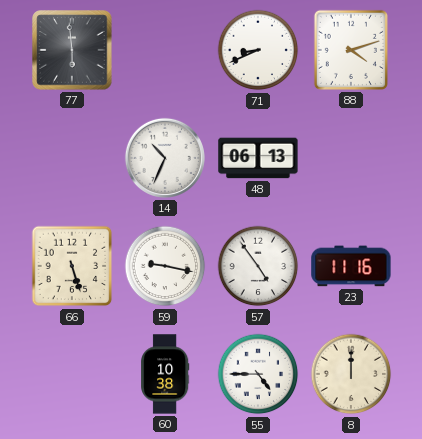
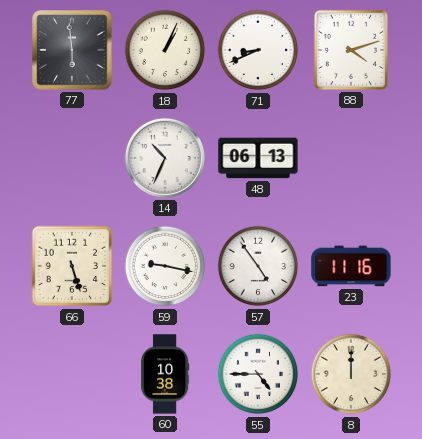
18: none -> 1:04
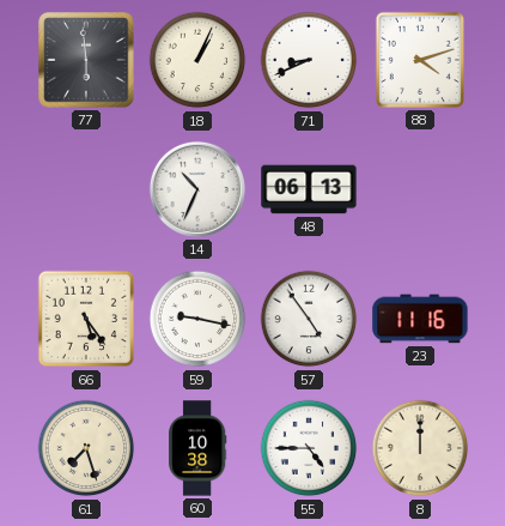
66: 5:27 -> 5:24
61: none -> 7:27
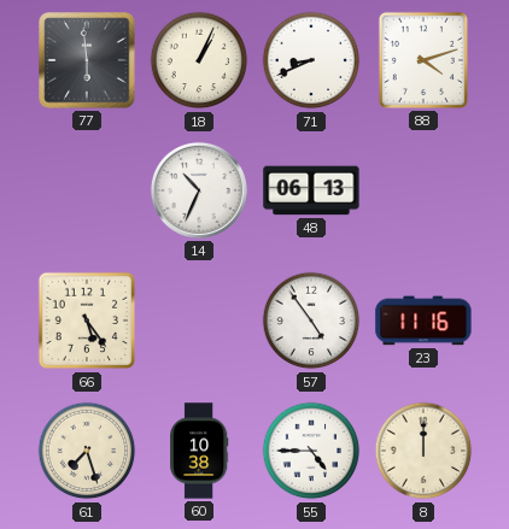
59: 9:17 -> none
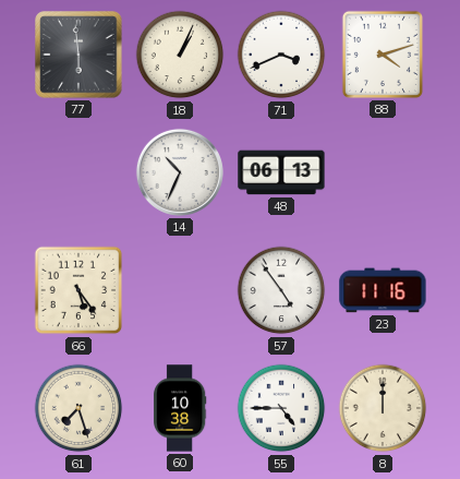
71: 8:41 -> 3:41
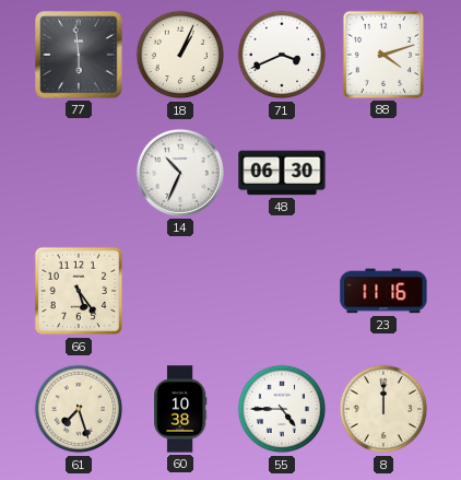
48: 06:13 -> 06:30
57: 4:54 -> none
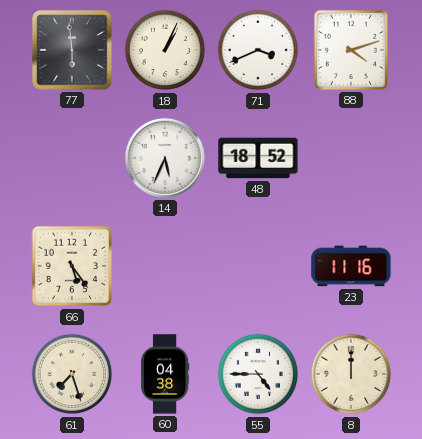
14: 10:34 -> 5:34
48: 06:30 -> 18:52
60: 10:38 -> 04:38
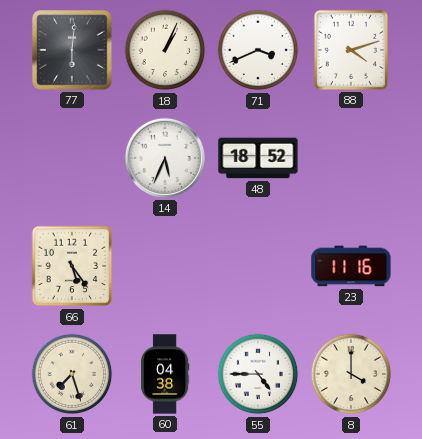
77: 5:59 -> 6:01
8: 12:00 -> 4:00
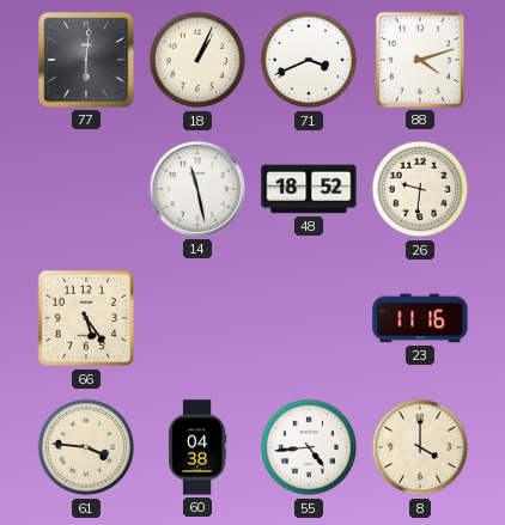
14: 5:34 -> 11:28
26: none -> 9:31
61: 7:27 -> 3:46
55: 4:45 -> 4:44
